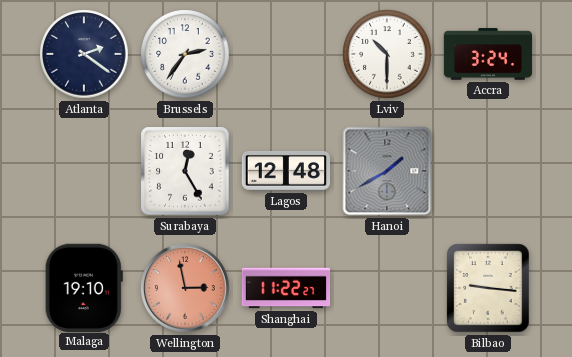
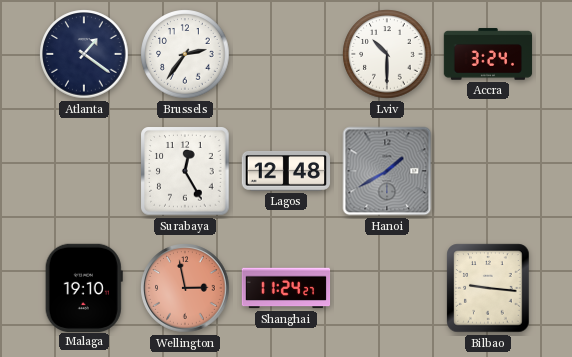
Atlanta: 2:21 -> 1:21
Shanghai: 11:22 -> 11:24
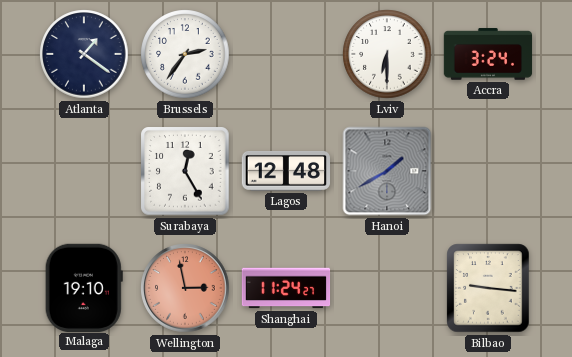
Lviv: 10:30 -> 6:30
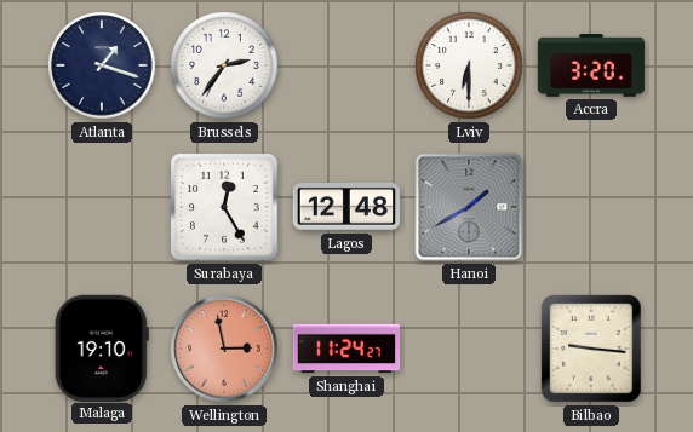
Atlanta: 1:21 -> 1:18
Accra: 3:24 -> 3:20
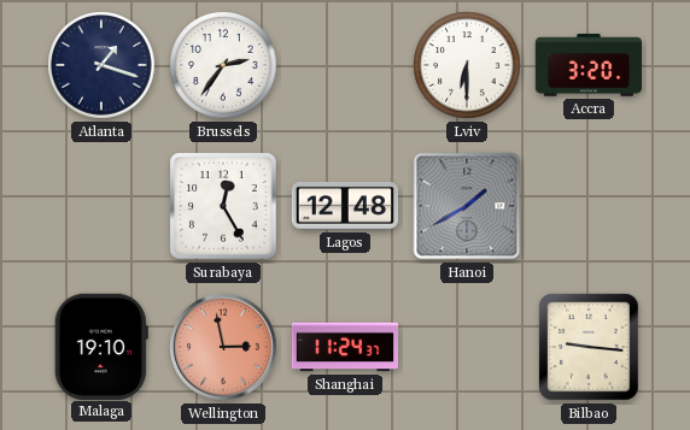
Shanghai: 11:24:27 -> 11:24:37
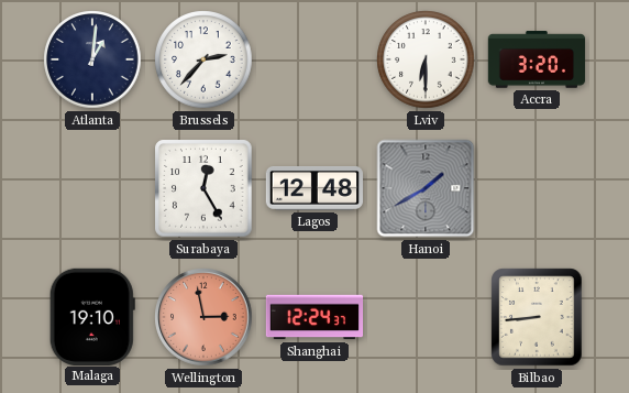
Atlanta: 1:18 -> 1:01
Brussels: 2:36 -> 2:37
Shanghai: 11:24 -> 12:24
Bilbao: 9:16 -> 8:44
